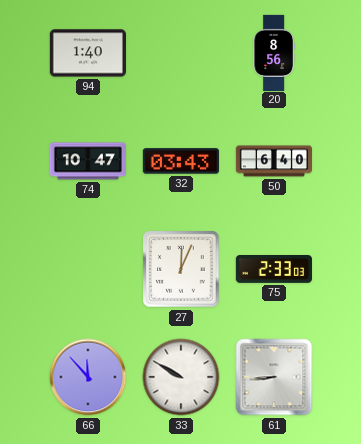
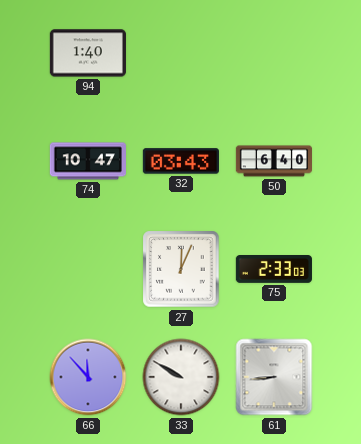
20: 8:56 -> none
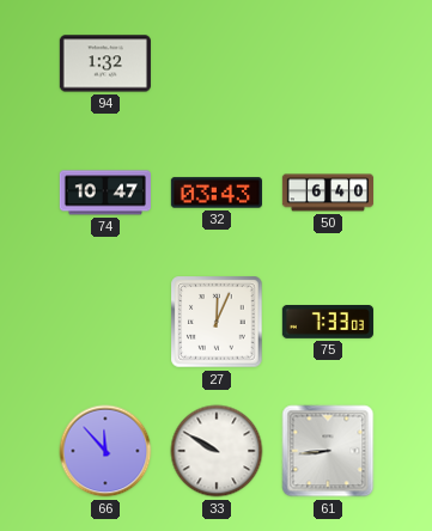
94: 1:40 -> 1:32
75: 2:33 -> 7:33
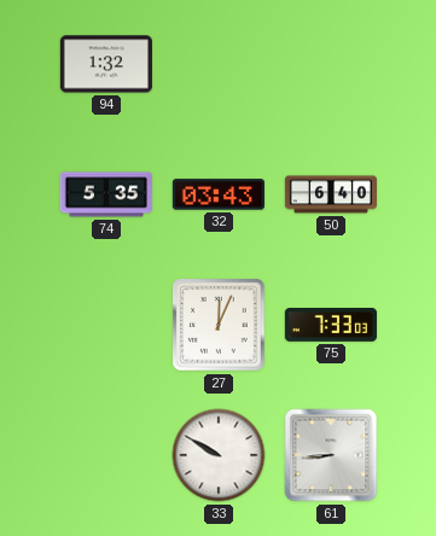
74: 10:47 -> 5:35
66: 11:53 -> none
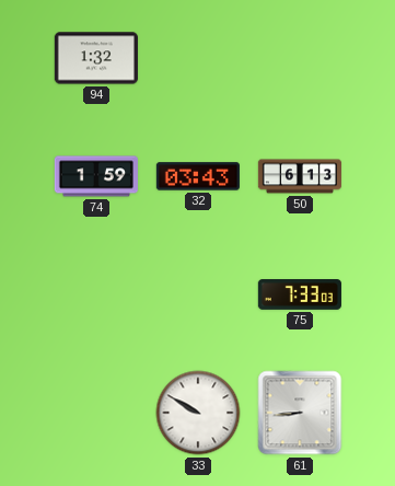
74: 5:35 -> 1:59
50: 6:40 -> 6:13
27: 12:04 -> none
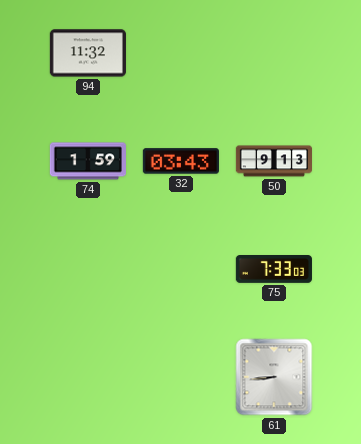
94: 1:32 -> 11:32
50: 6:13 -> 9:13
33: 9:50 -> none
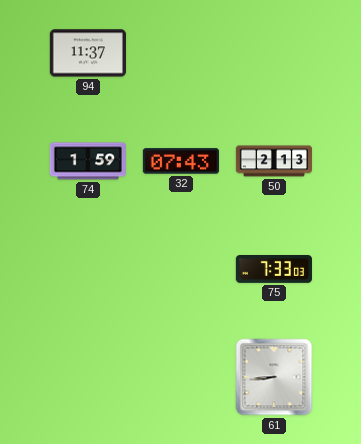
94: 11:32 -> 11:37
32: 03:43 -> 07:43
50: 9:13 -> 2:13
